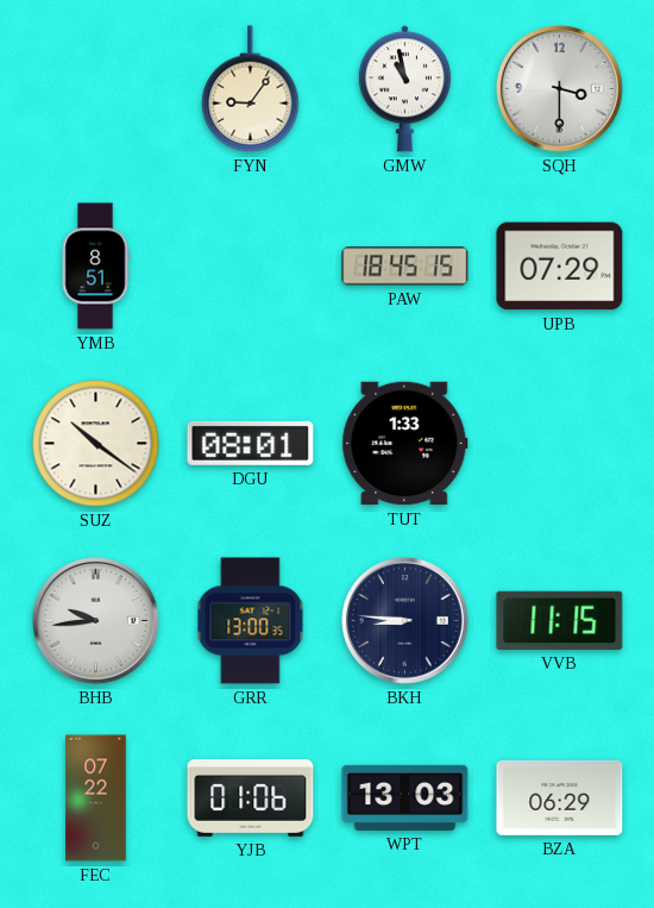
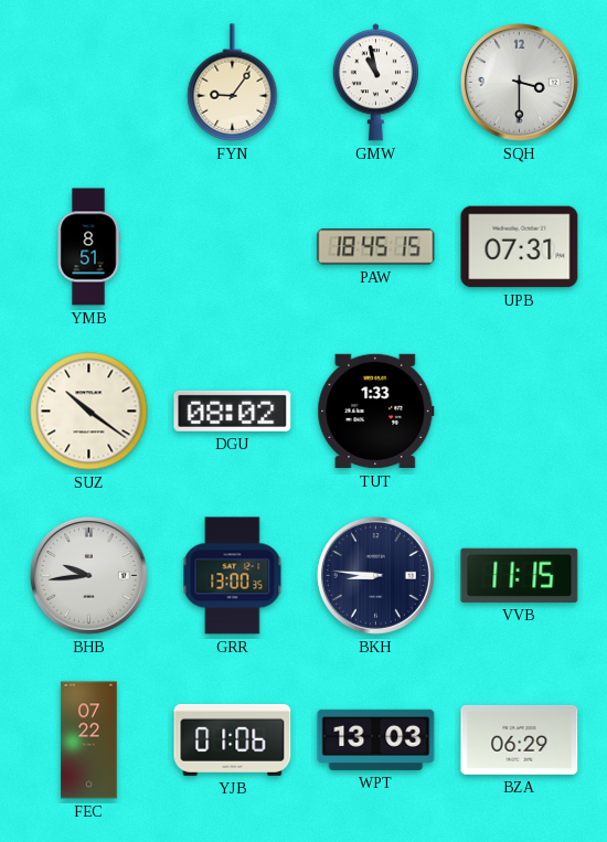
UPB: 07:29 -> 07:31
DGU: 08:01 -> 08:02
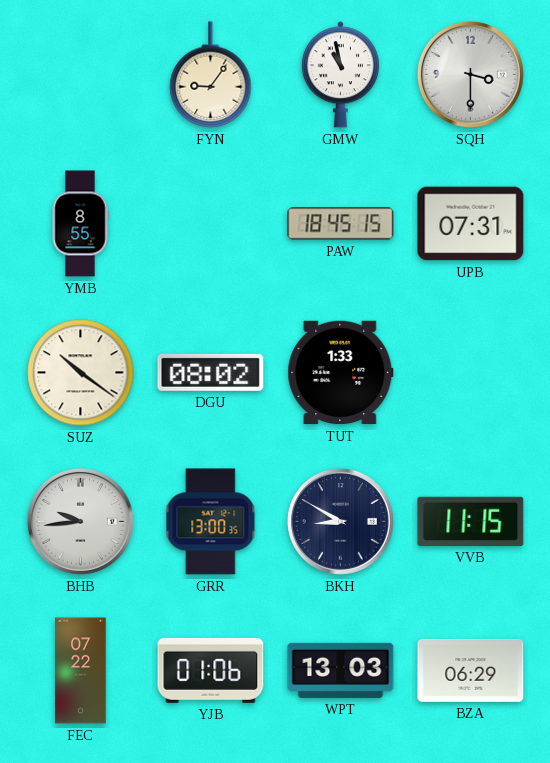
YMB: 8:51 -> 8:55
BKH: 8:46 -> 8:50
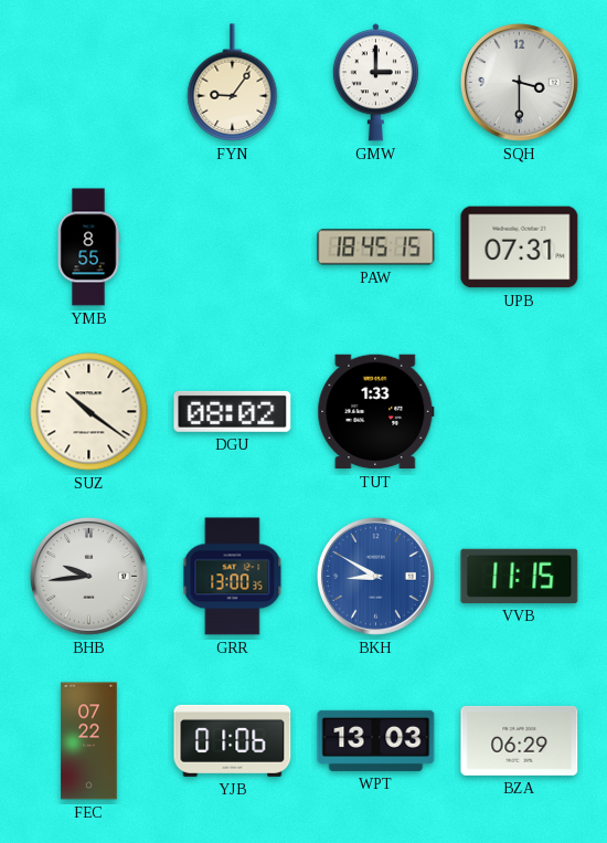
GMW: 10:58 -> 3:00
BKH dial: navy -> blue
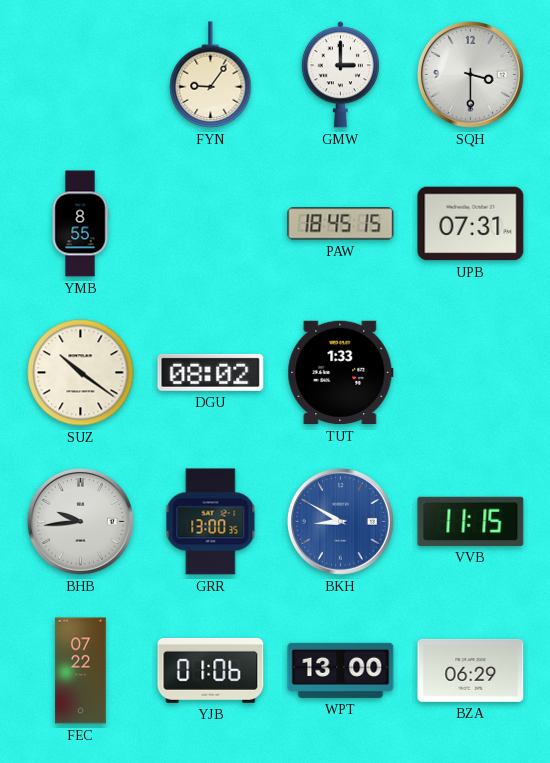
WPT: 13:03 -> 13:00
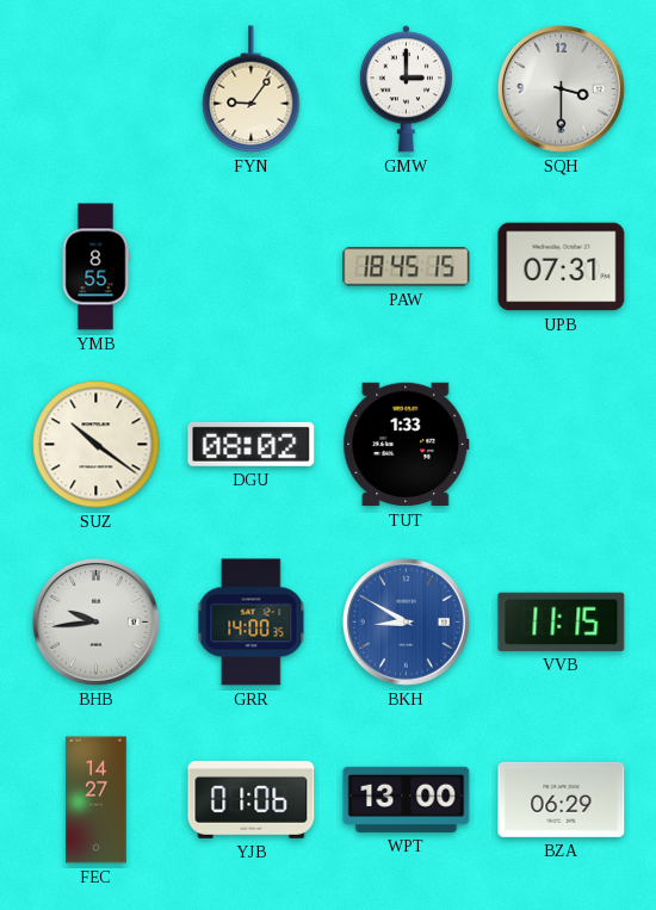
GRR: 13:00 -> 14:00
FEC: 07:22 -> 14:27
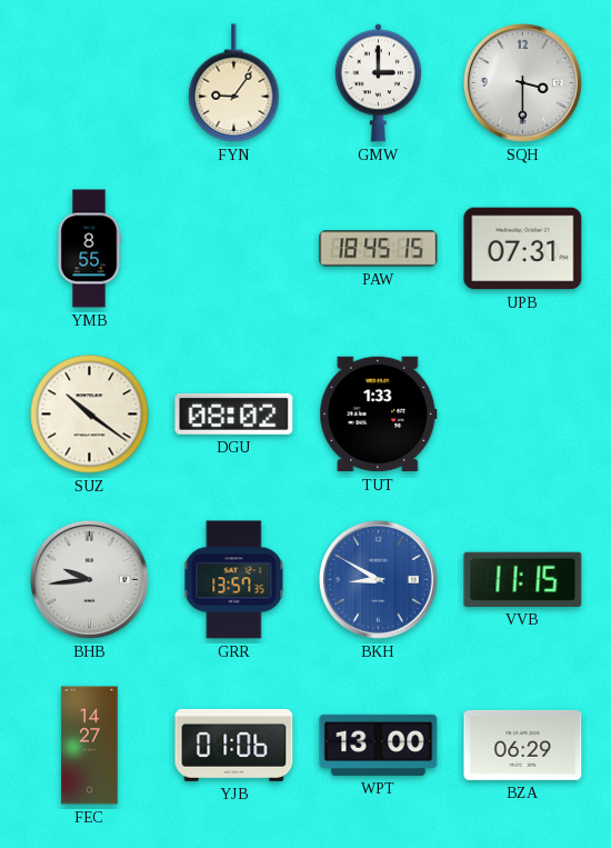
GRR: 14:00 -> 13:57
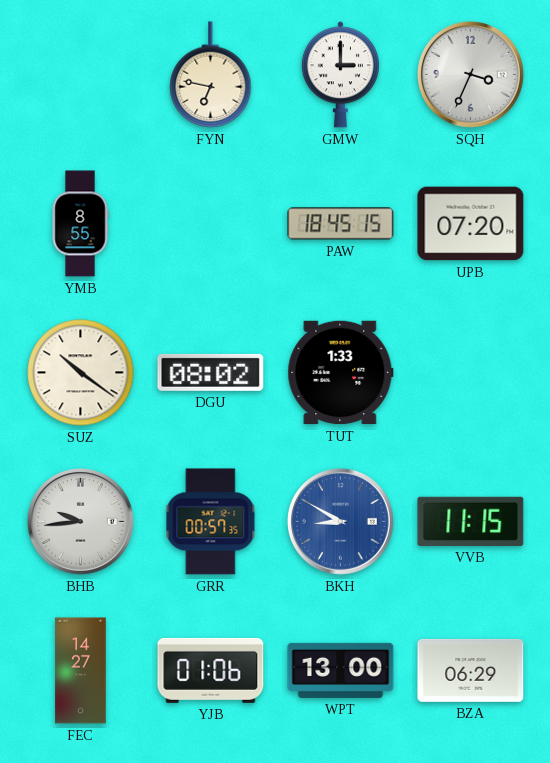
FYN: 9:06 -> 6:47
SQH: 3:30 -> 3:34
UPB: 07:31 -> 07:20
GRR: 13:57 -> 00:57
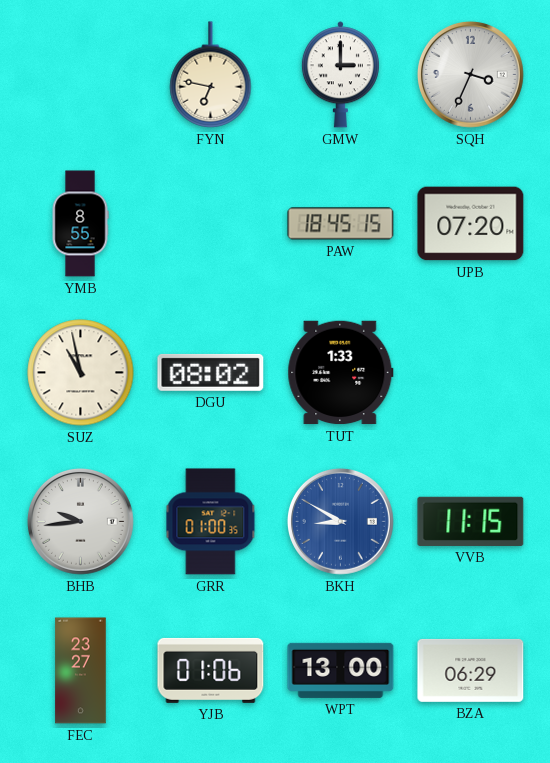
SUZ: 10:21 -> 10:58
GRR: 00:57 -> 01:00
FEC: 14:27 -> 23:27
